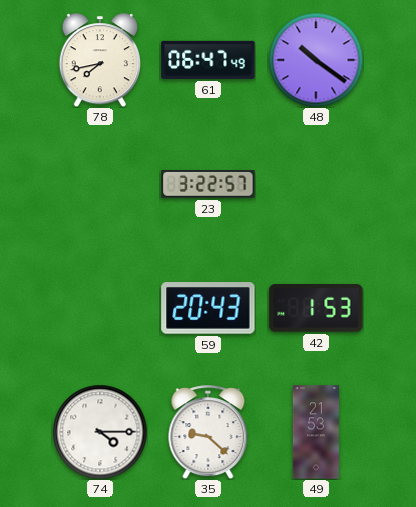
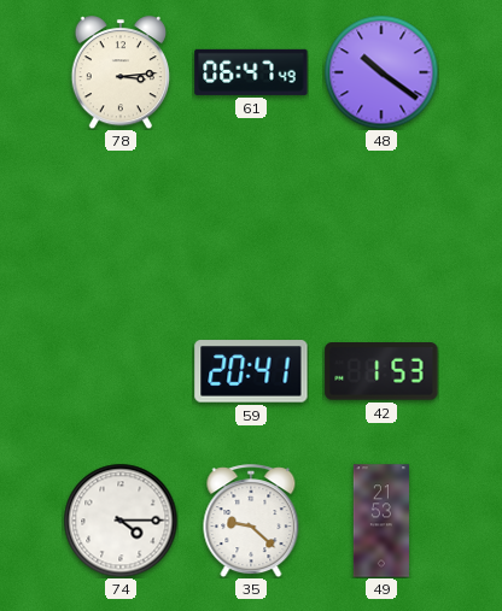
78: 7:43 -> 3:14
23: 3:22 -> none
59: 20:43 -> 20:41
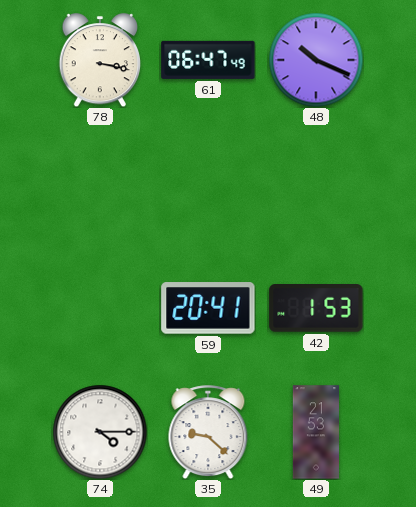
78: 3:14 -> 3:17
48: 10:21 -> 10:19
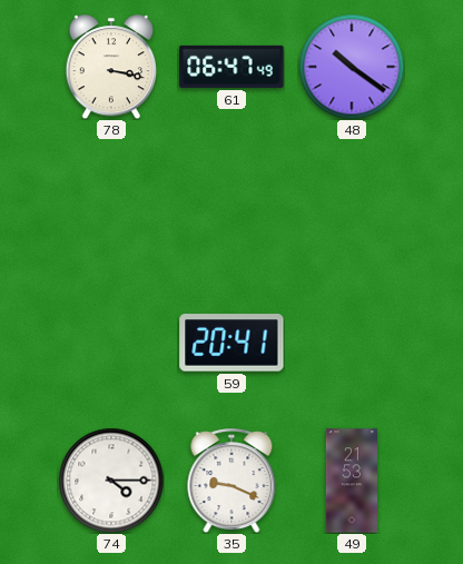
48: 10:19 -> 10:21
42: 1:53 -> none
35: 9:22 -> 9:19
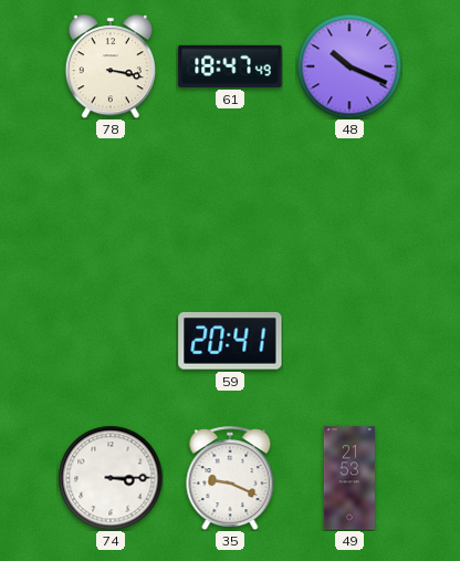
61: 06:47 -> 18:47
48: 10:21 -> 10:19
74: 4:15 -> 3:15
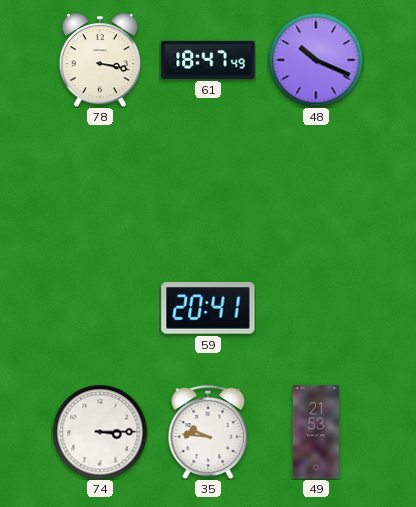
35: 9:19 -> 9:46
